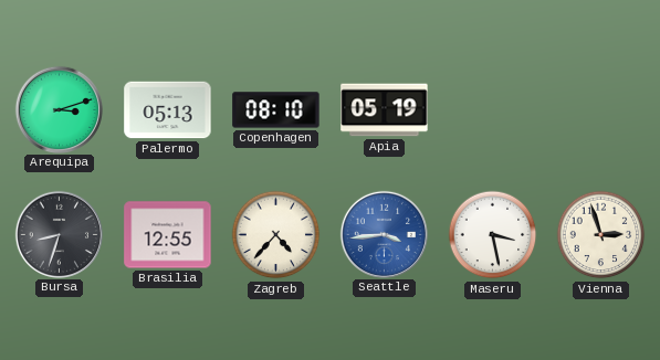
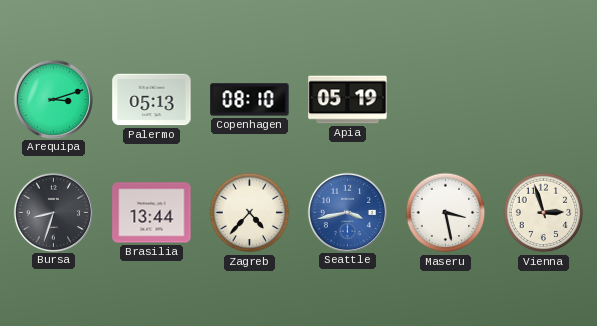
Brasilia: 12:55 -> 13:44
Seattle: 3:44 -> 3:43
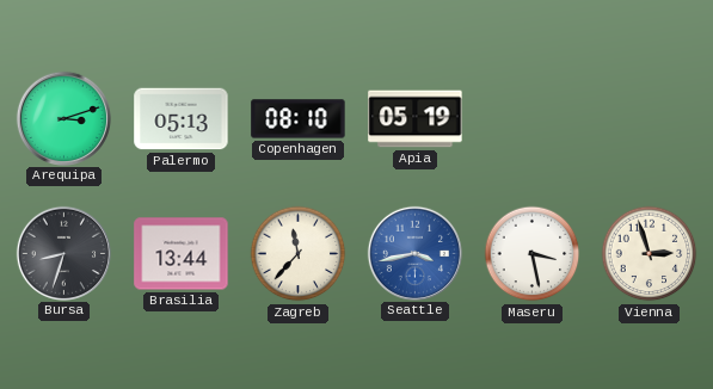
Zagreb: 4:37 -> 11:37
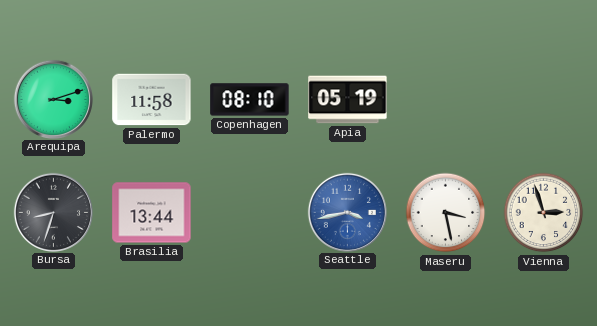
Palermo: 05:13 -> 11:58
Zagreb: 11:37 -> none
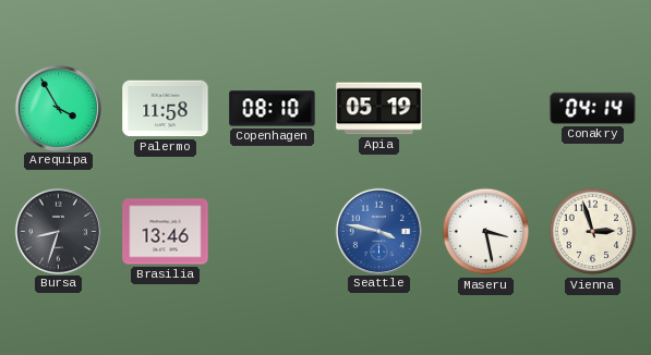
Arequipa: 3:12 -> 3:55
Conakry: none -> 04:14
Brasilia: 13:44 -> 13:46
Seattle: 3:43 -> 3:47
